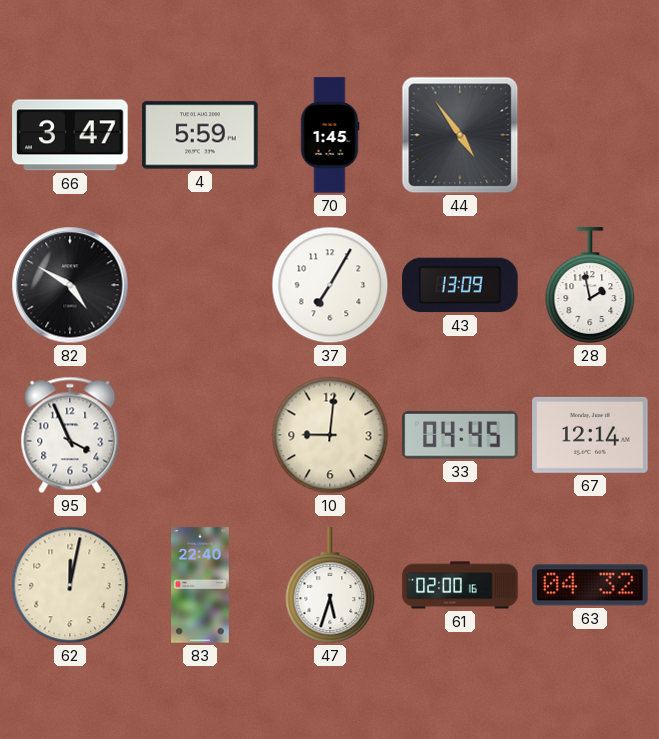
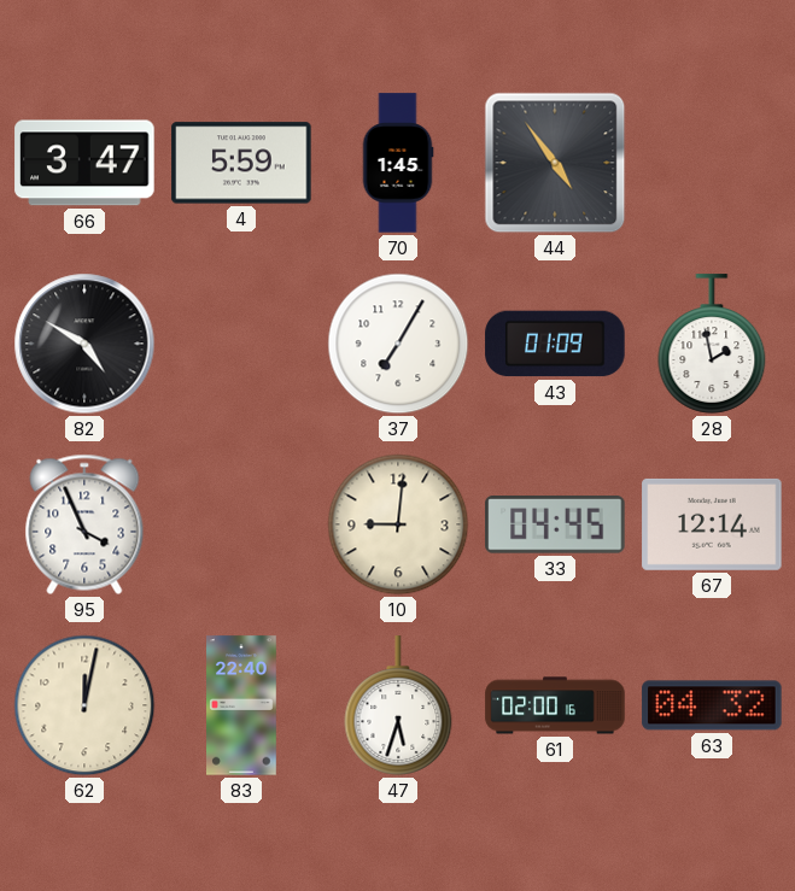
43: 13:09 -> 01:09
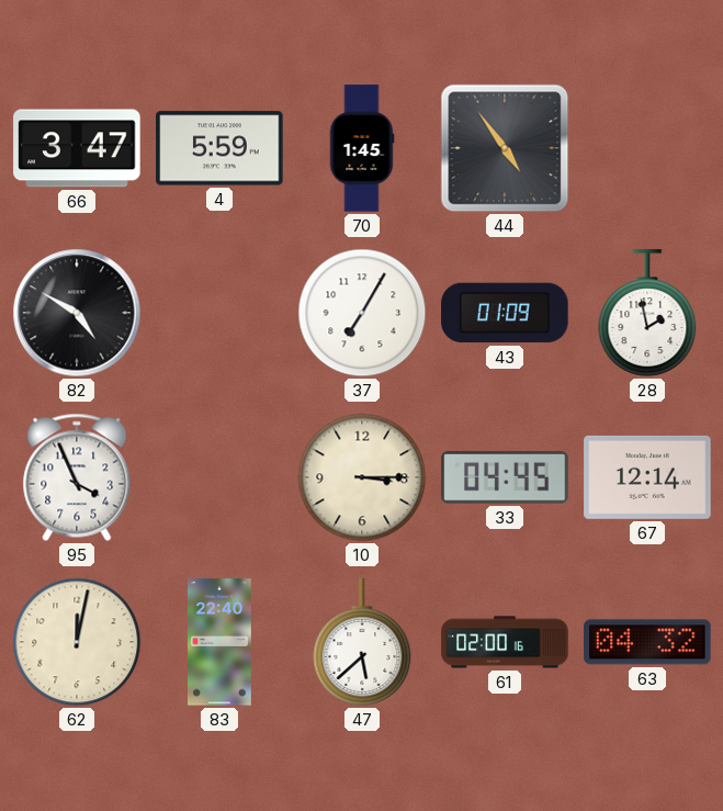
10: 9:01 -> 3:15
47: 5:33 -> 5:38
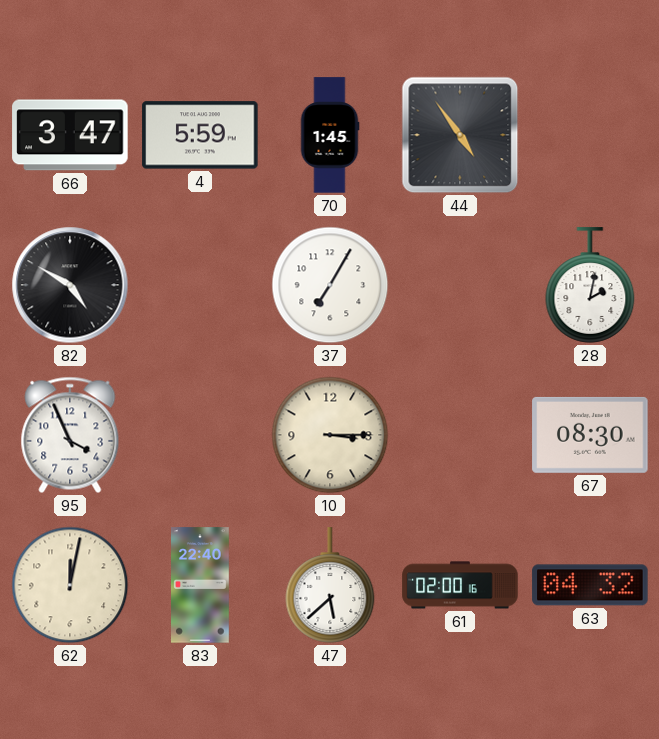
43: 01:09 -> none
28: 1:58 -> 2:02
33: 04:45 -> none
67: 12:14 -> 08:30
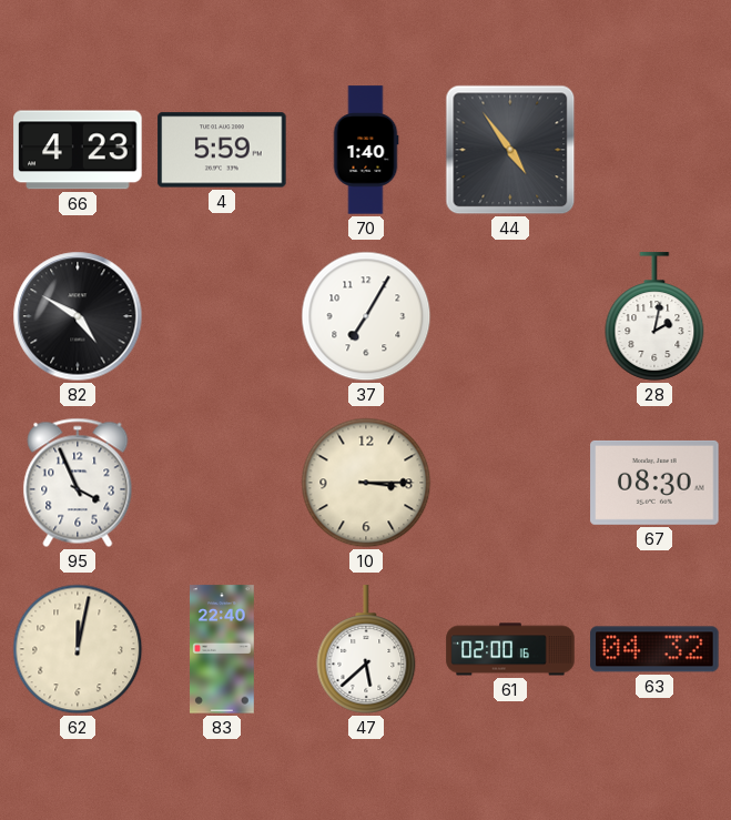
66: 3:47 -> 4:23
70: 1:45 -> 1:40
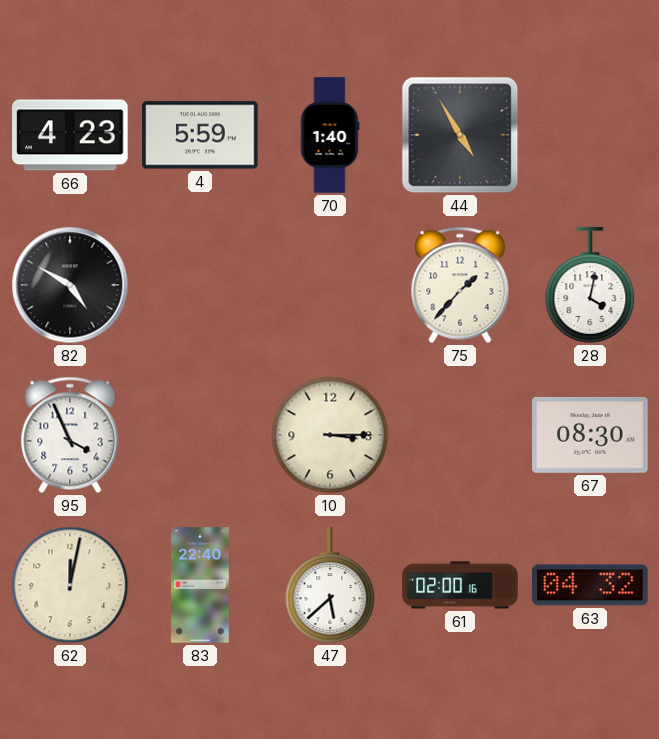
44: 4:54 -> 4:55
37: 7:05 -> none
75: none -> 1:37
28: 2:02 -> 4:02
